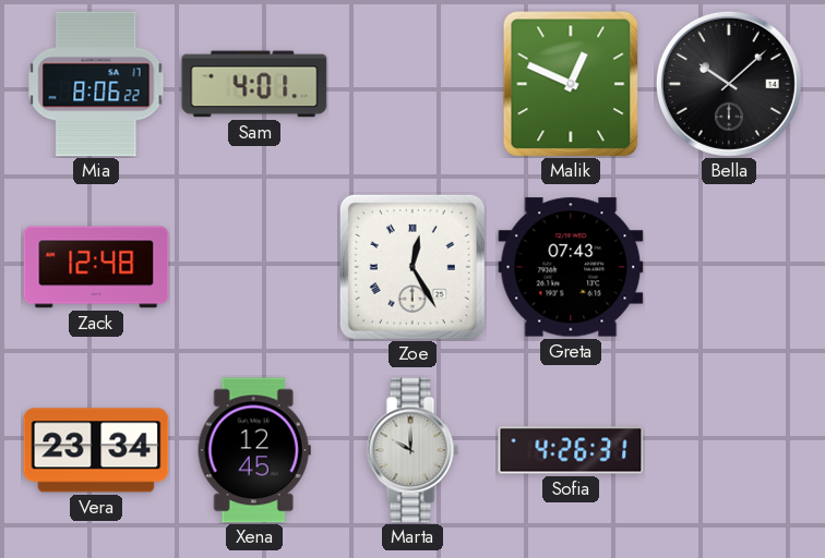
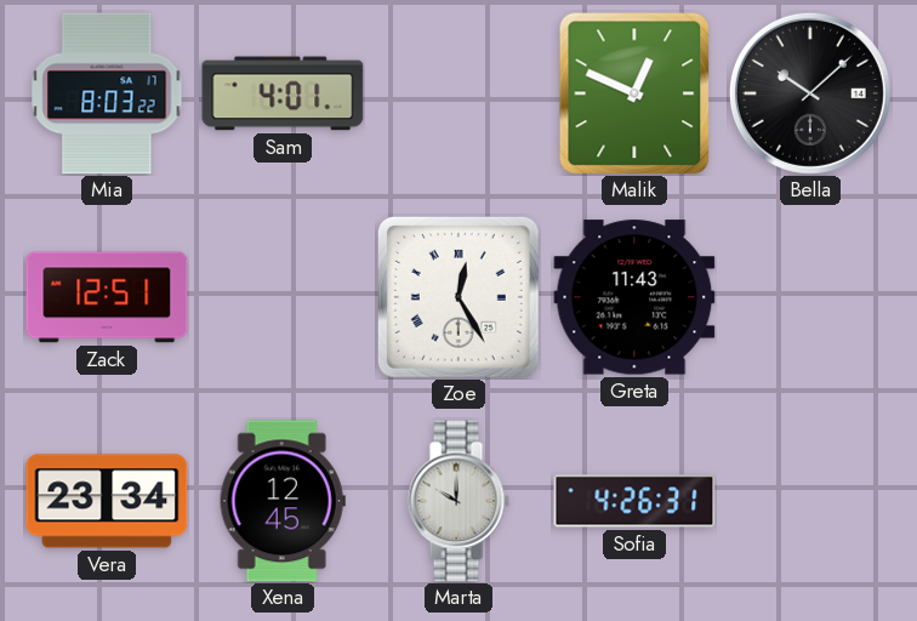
Mia: 8:06 -> 8:03
Zack: 12:48 -> 12:51
Greta: 07:43 -> 11:43
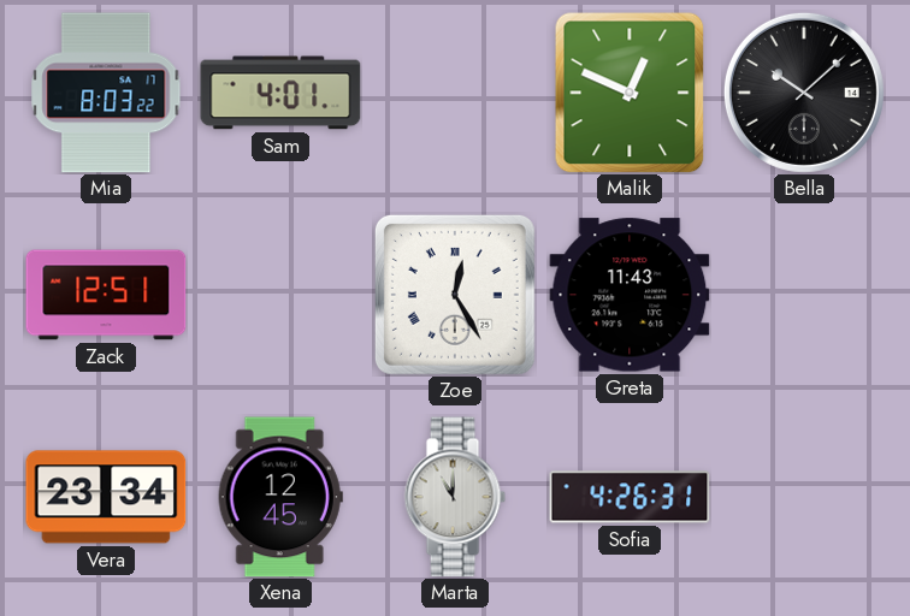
Marta: 10:00 -> 11:00
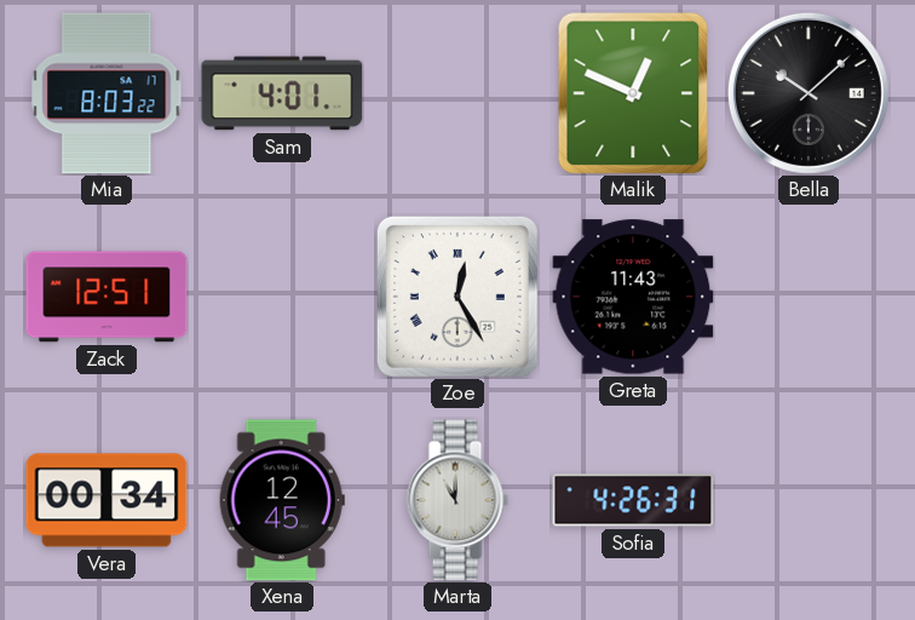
Vera: 23:34 -> 00:34
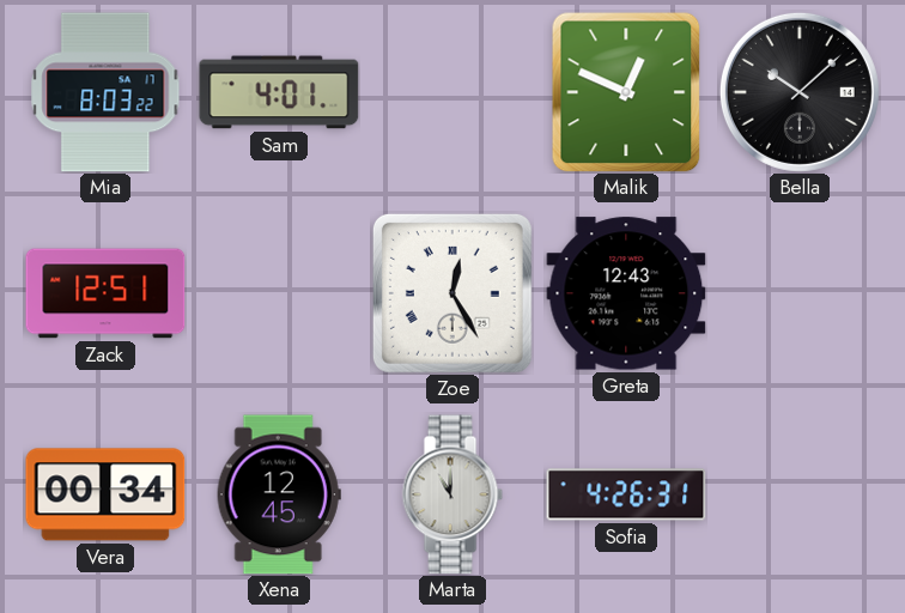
Greta: 11:43 -> 12:43
